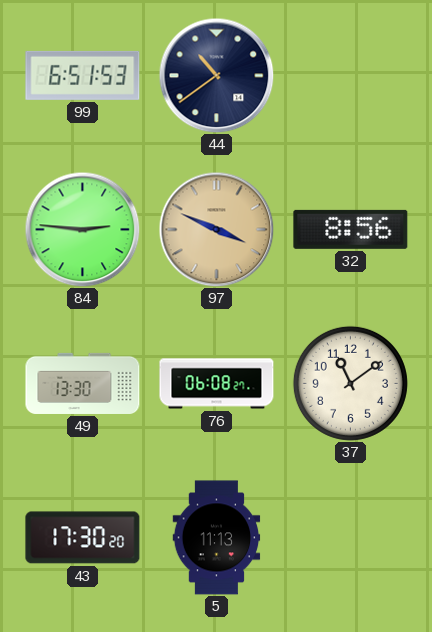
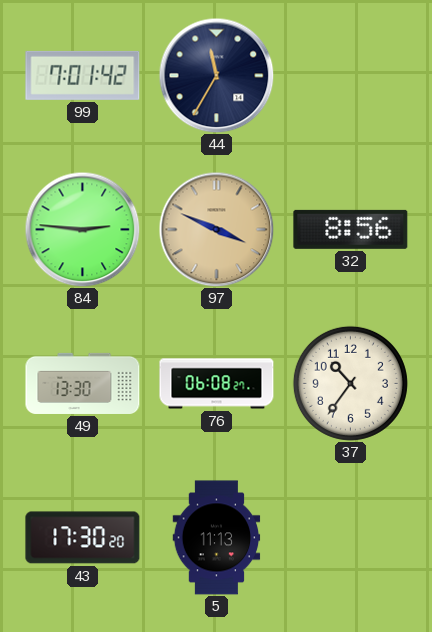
99: 6:51 -> 7:01
44: 10:39 -> 11:35
37: 11:09 -> 10:36
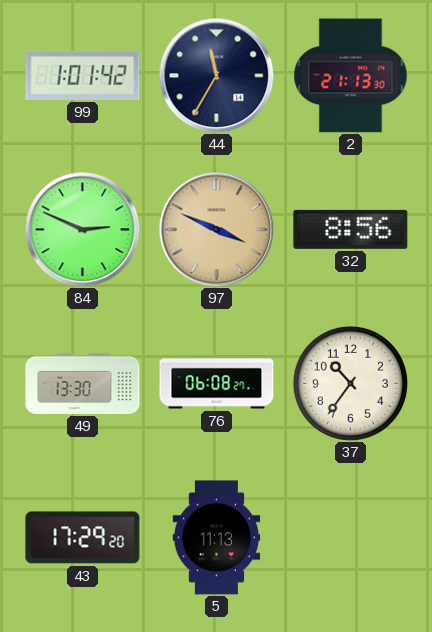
99: 7:01 -> 1:01
2: none -> 21:13
84: 2:46 -> 2:49
43: 17:30 -> 17:29
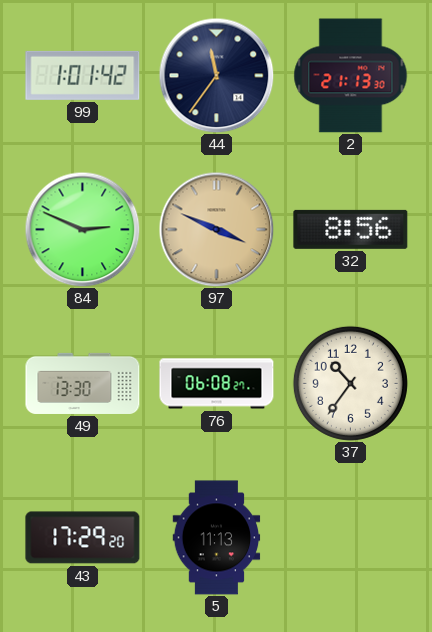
44: 11:35 -> 11:36
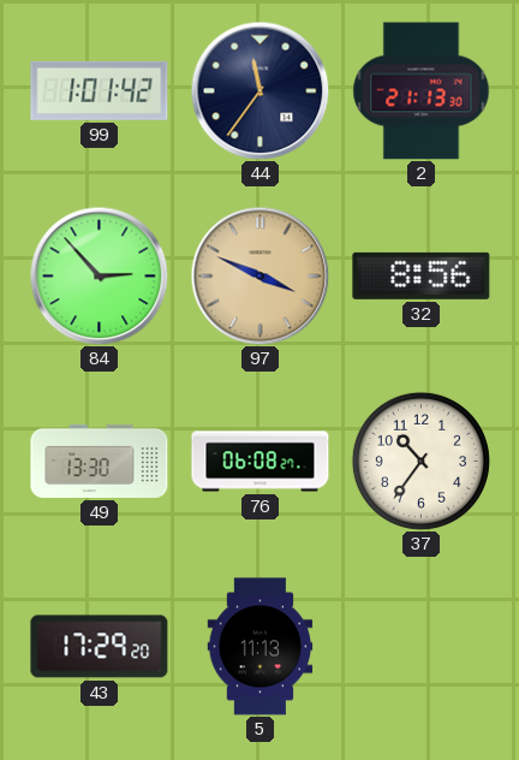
84: 2:49 -> 2:53
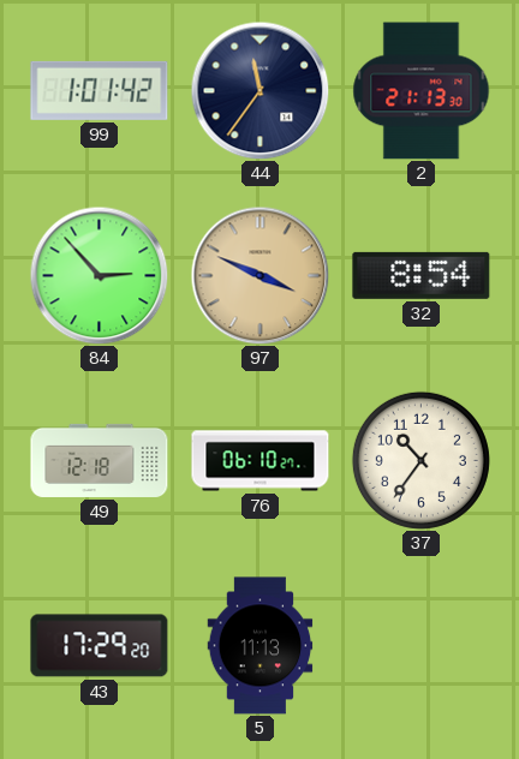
32: 8:56 -> 8:54
49: 13:30 -> 12:18
76: 06:08 -> 06:10
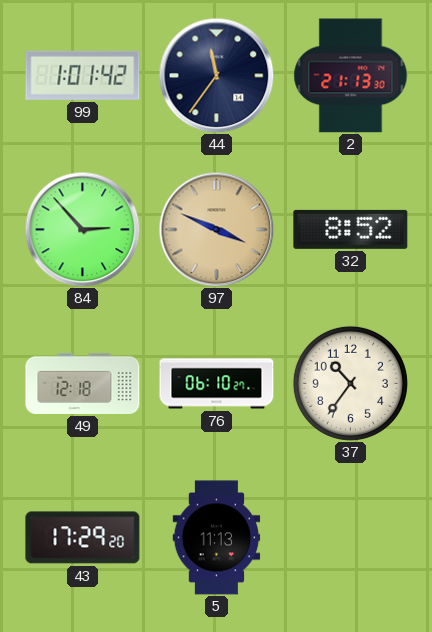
32: 8:54 -> 8:52
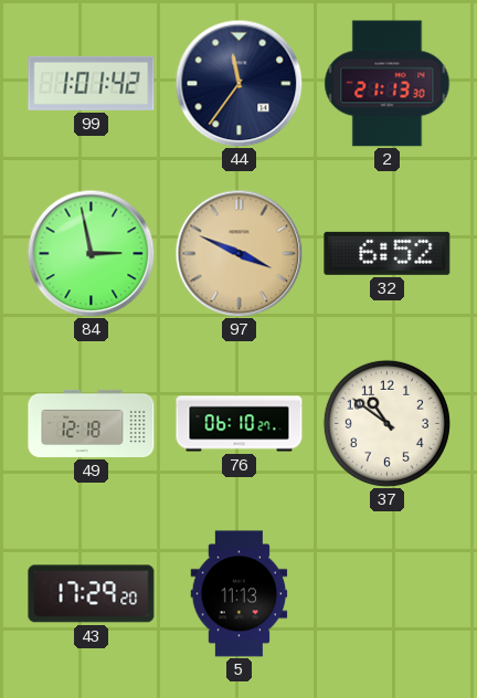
84: 2:53 -> 2:58
32: 8:52 -> 6:52
37: 10:36 -> 10:51
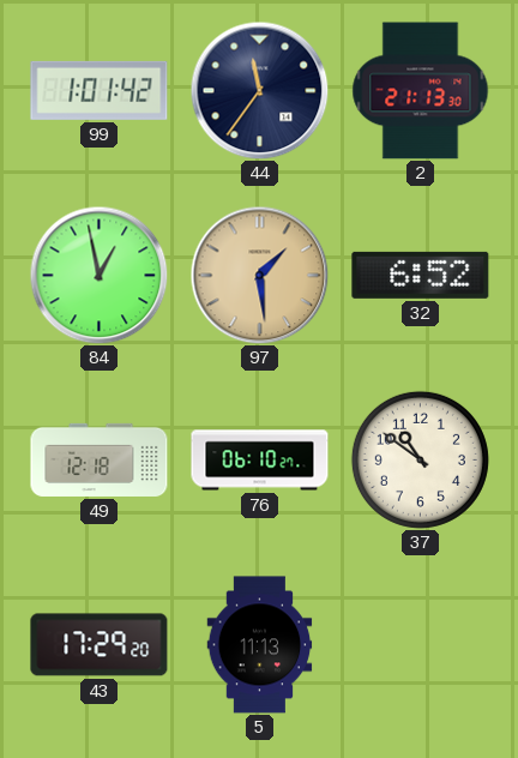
84: 2:58 -> 12:58
97: 3:49 -> 1:29
